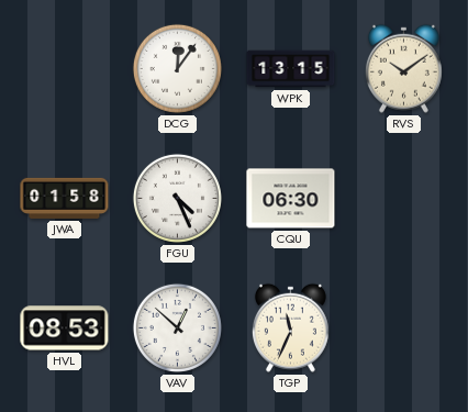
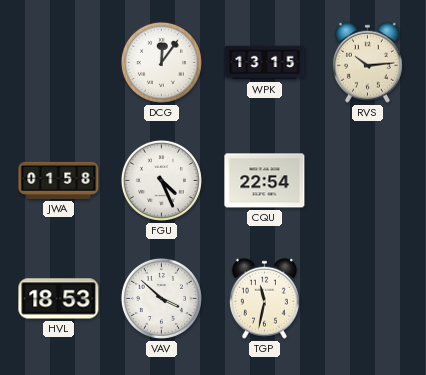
RVS: 10:09 -> 10:14
CQU: 06:30 -> 22:54
HVL: 08:53 -> 18:53
VAV: 12:52 -> 3:52
TGP: 11:34 -> 11:32
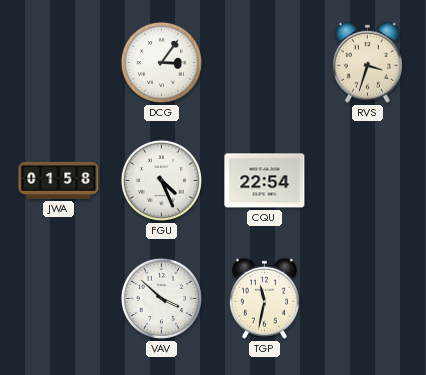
DCG: 12:06 -> 3:06
WPK: 13:15 -> none
RVS: 10:14 -> 3:33
HVL: 18:53 -> none
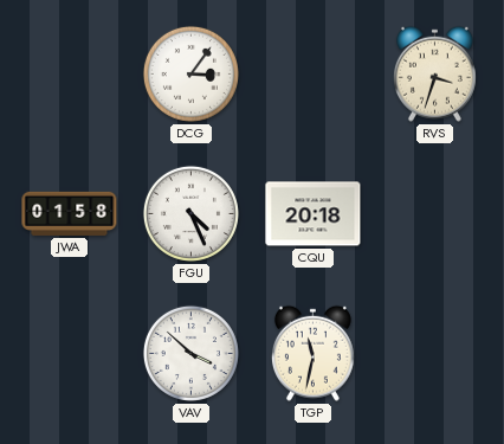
CQU: 22:54 -> 20:18
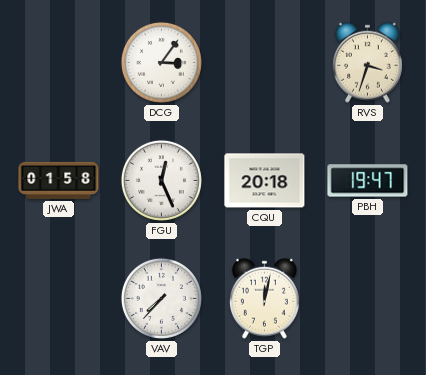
FGU: 4:26 -> 12:26
PBH: none -> 19:47
VAV: 3:52 -> 7:37
TGP: 11:32 -> 12:02
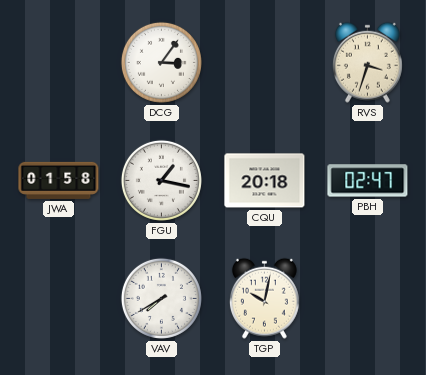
FGU: 12:26 -> 1:17
PBH: 19:47 -> 02:47
VAV: 7:37 -> 7:40
TGP: 12:02 -> 10:02
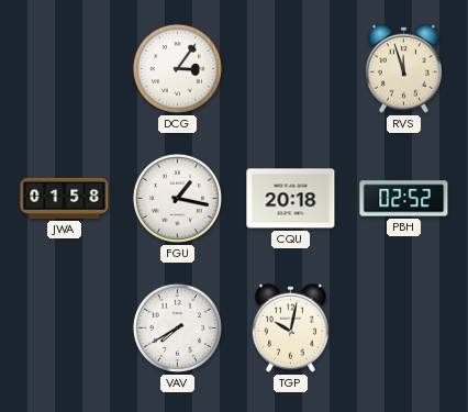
RVS: 3:33 -> 11:57
PBH: 02:47 -> 02:52
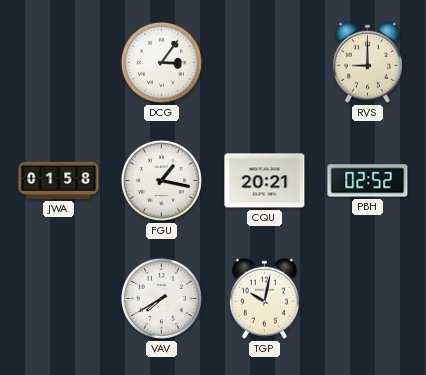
RVS: 11:57 -> 9:00
CQU: 20:18 -> 20:21
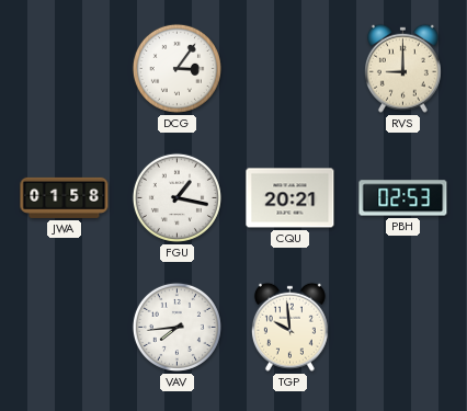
PBH: 02:52 -> 02:53
VAV: 7:40 -> 7:44
TGP: 10:02 -> 9:59
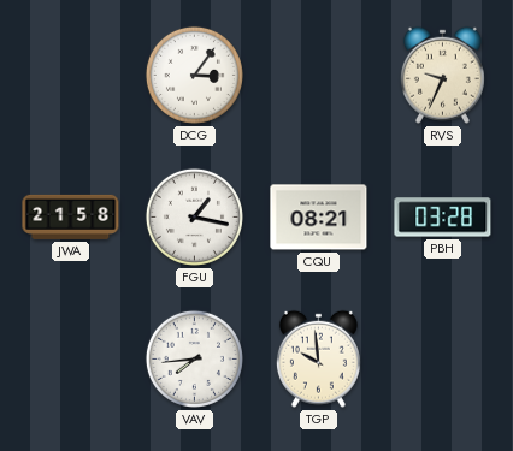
RVS: 9:00 -> 9:34
JWA: 01:58 -> 21:58
CQU: 20:21 -> 08:21
PBH: 02:53 -> 03:28
